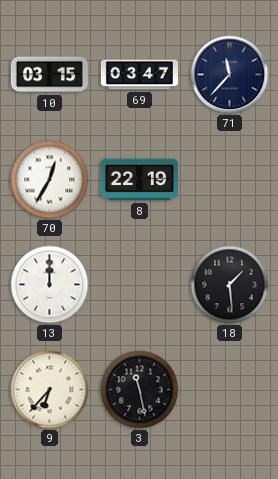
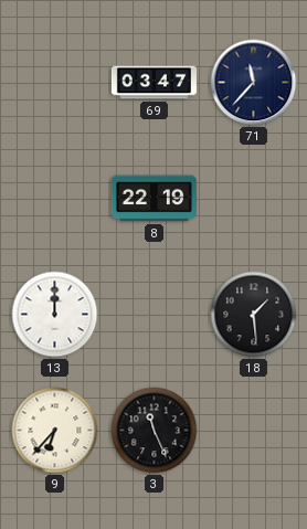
10: 03:15 -> none
70: 12:35 -> none
3: 11:28 -> 11:26
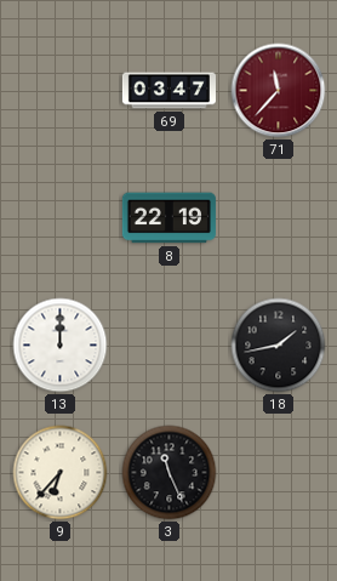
71 dial: navy -> burgundy
18: 1:29 -> 1:43
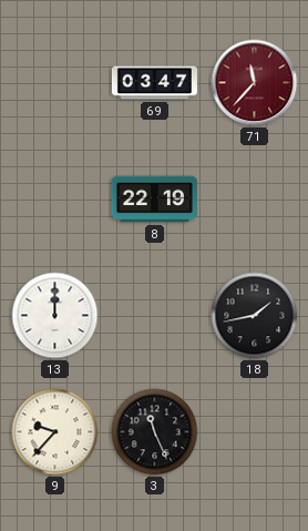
9: 6:37 -> 9:37
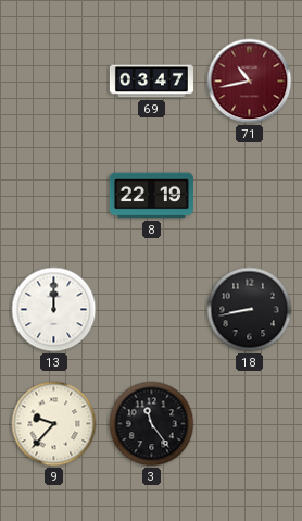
71: 11:37 -> 10:43
18: 1:43 -> 8:43
3: 11:26 -> 11:24
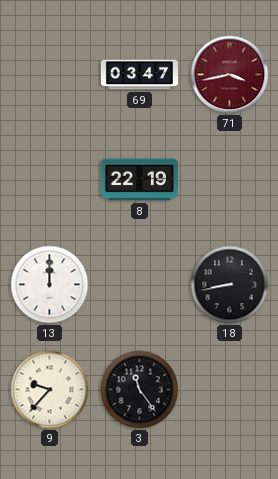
71: 10:43 -> 3:43
